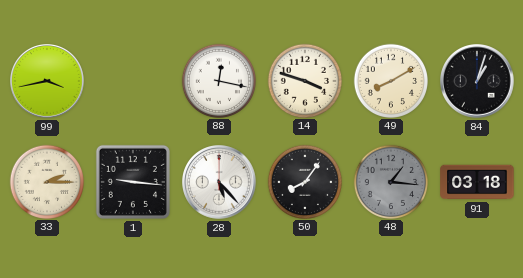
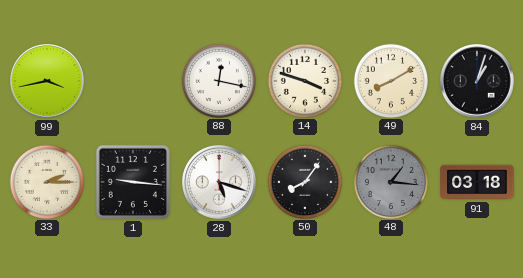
28: 5:23 -> 5:18
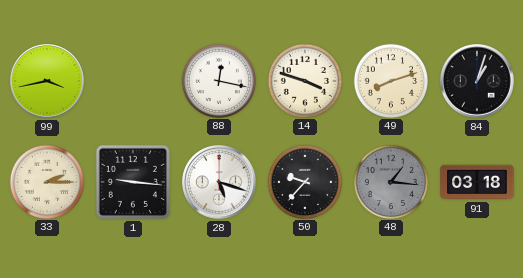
49: 8:10 -> 8:12
50: 8:06 -> 9:37
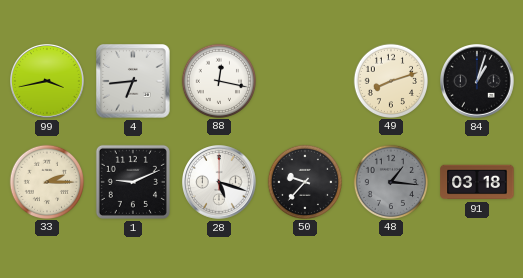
4: none -> 6:44
14: 3:48 -> none
1: 9:16 -> 9:11
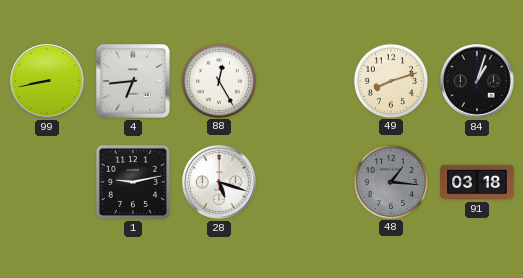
99: 3:43 -> 8:43
88: 12:17 -> 12:25
33: 2:15 -> none
1: 9:11 -> 9:13
50: 9:37 -> none
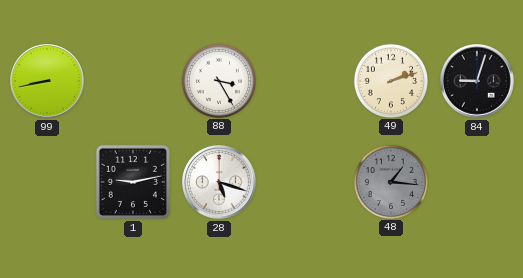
4: 6:44 -> none
88: 12:25 -> 3:25
49: 8:12 -> 2:12
84: 1:03 -> 9:03
91: 03:18 -> none
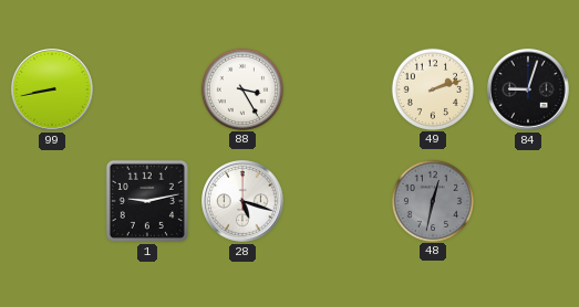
48: 1:16 -> 12:32
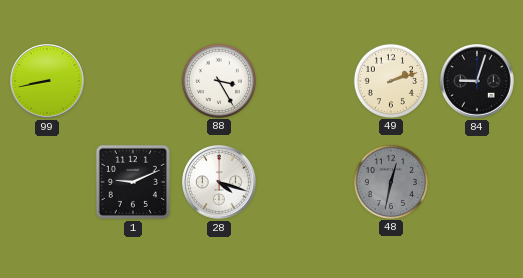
1: 9:13 -> 9:11
28: 5:18 -> 4:18
